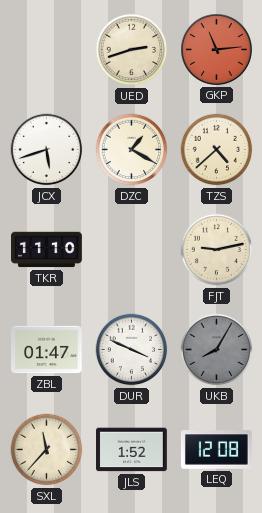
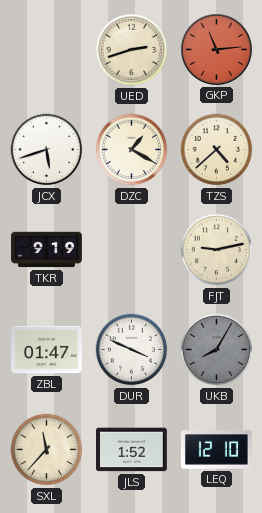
TKR: 11:10 -> 9:19
LEQ: 12:08 -> 12:10
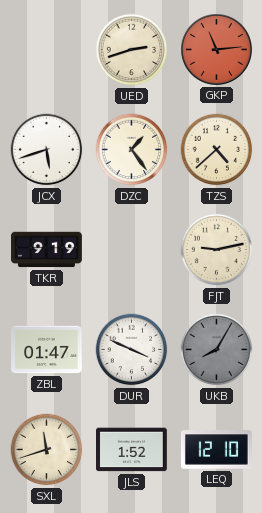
DZC: 1:20 -> 1:24
SXL: 11:37 -> 11:42
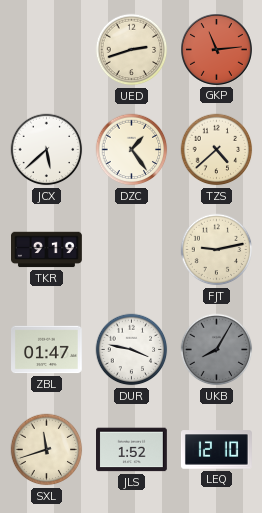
JCX: 5:42 -> 5:38
DUR: 3:49 -> 3:47
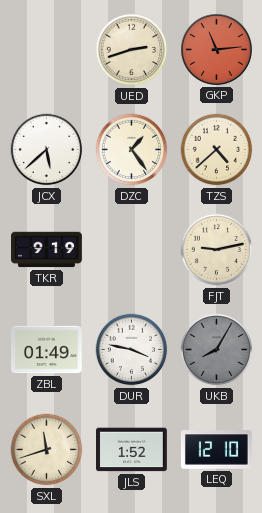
ZBL: 01:47 -> 01:49
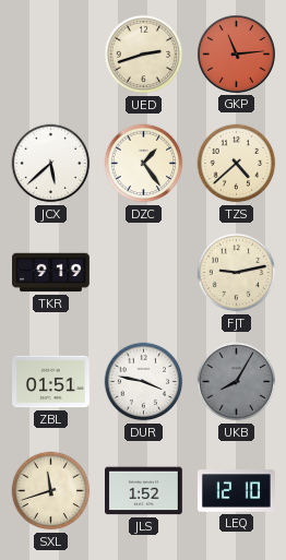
ZBL: 01:49 -> 01:51
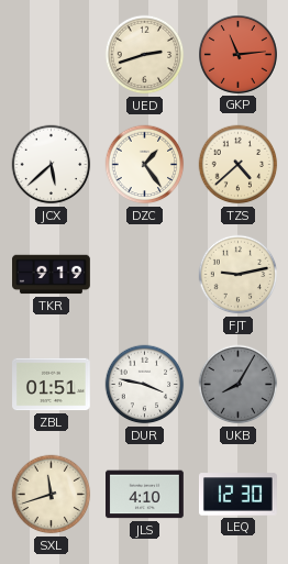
JLS: 1:52 -> 4:10
LEQ: 12:10 -> 12:30
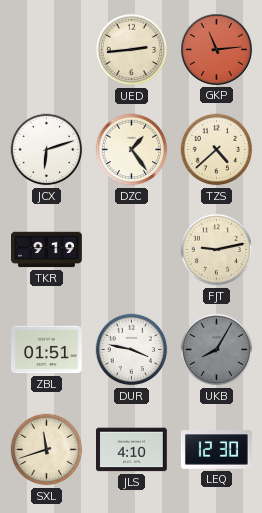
UED: 2:42 -> 2:44
JCX: 5:38 -> 6:12
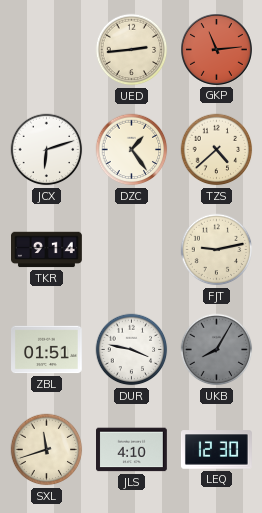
TKR: 9:19 -> 9:14
